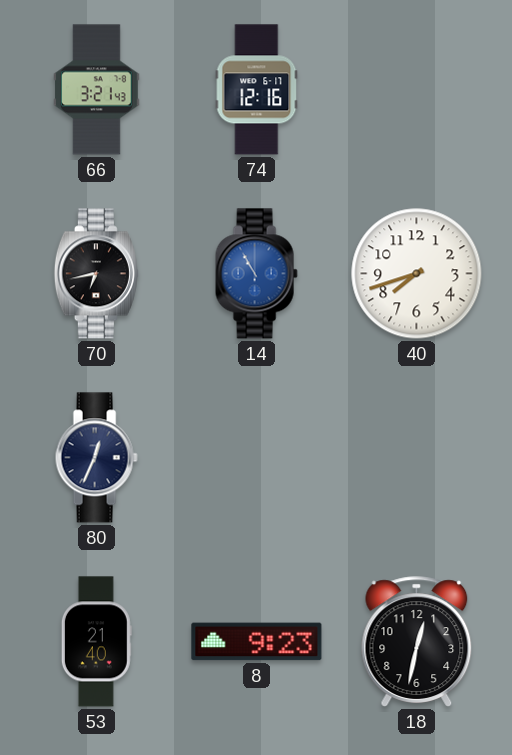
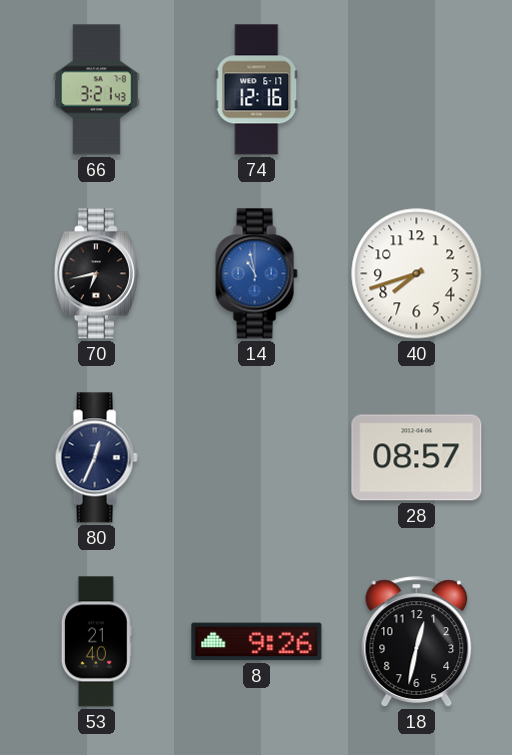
14: 10:55 -> 10:58
28: none -> 08:57
8: 9:23 -> 9:26
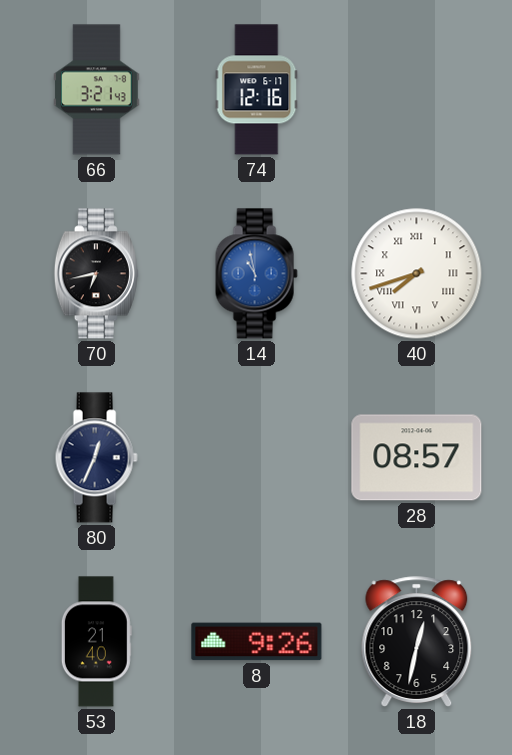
40 numerals: Arabic -> Roman
